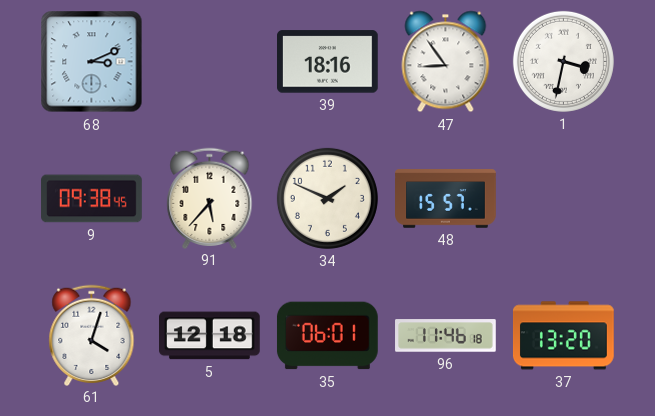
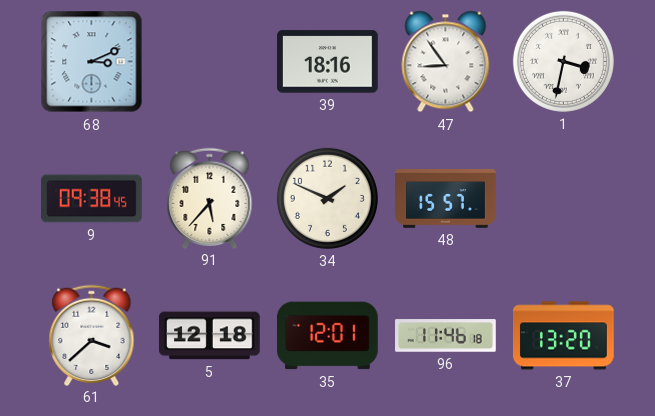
61: 4:03 -> 3:38
35: 06:01 -> 12:01
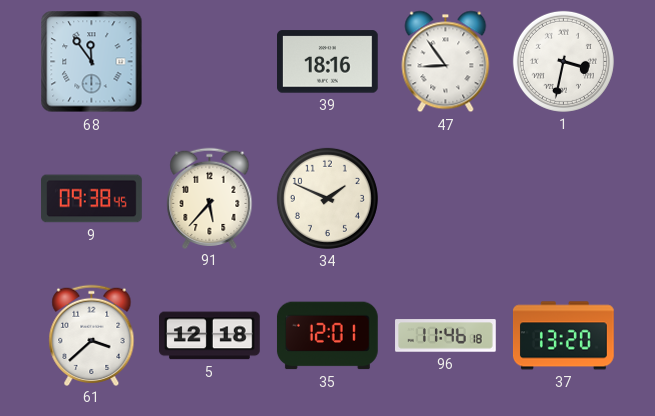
68: 3:11 -> 11:54
48: 15:57 -> none
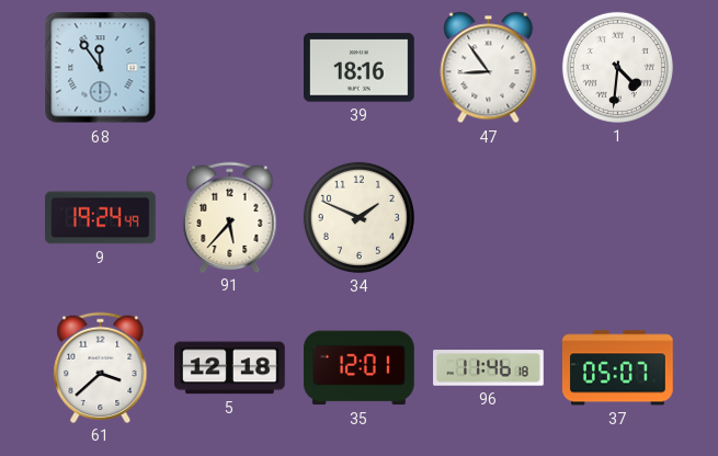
1: 3:32 -> 4:31
9: 09:38 -> 19:24
37: 13:20 -> 05:07
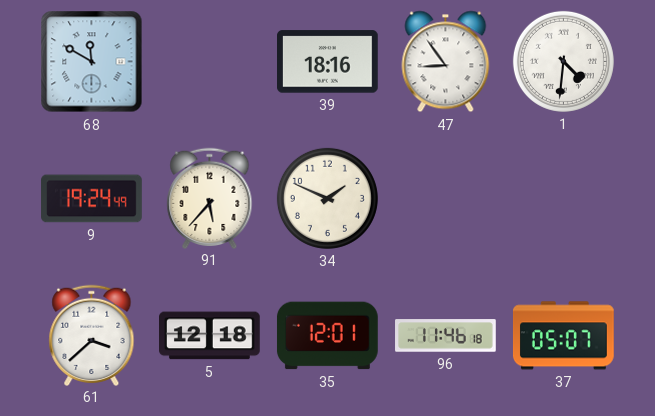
68: 11:54 -> 11:50
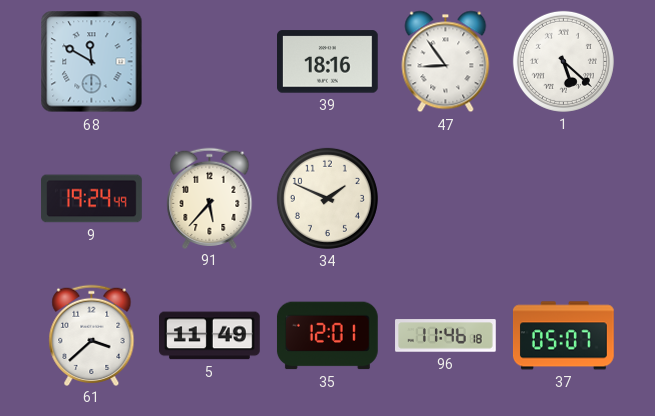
1: 4:31 -> 5:22
5: 12:18 -> 11:49
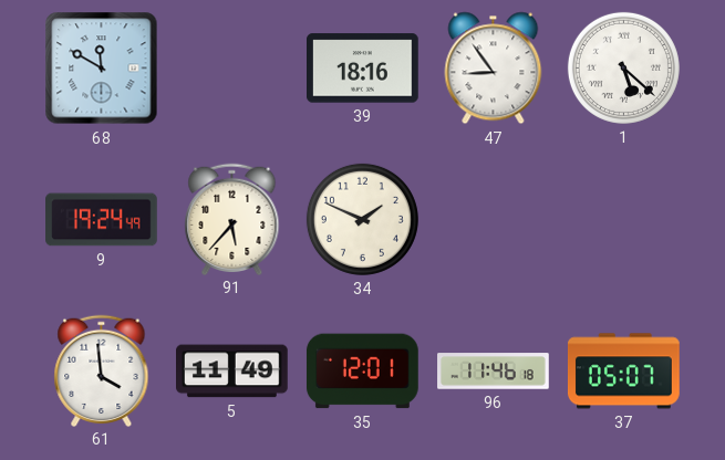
61: 3:38 -> 3:59
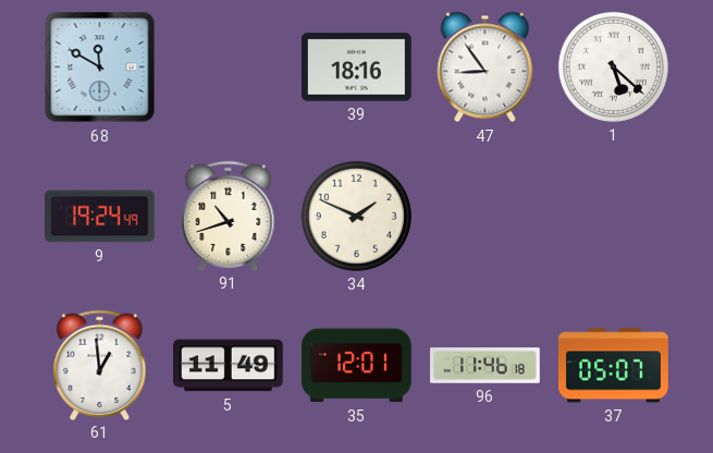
91: 5:37 -> 10:42
61: 3:59 -> 12:59
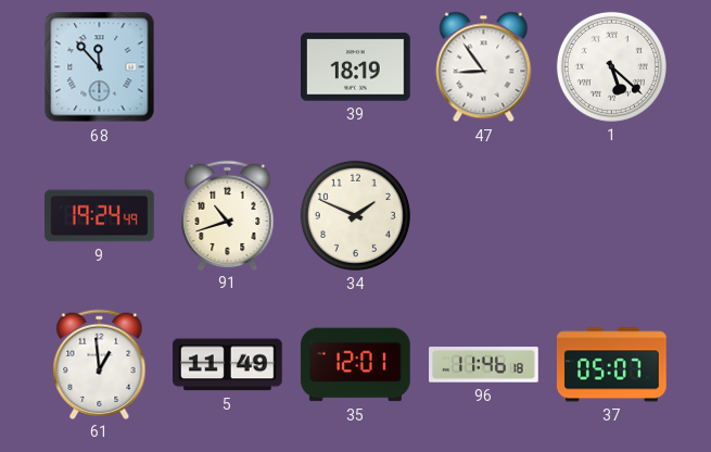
68: 11:50 -> 11:53
39: 18:16 -> 18:19
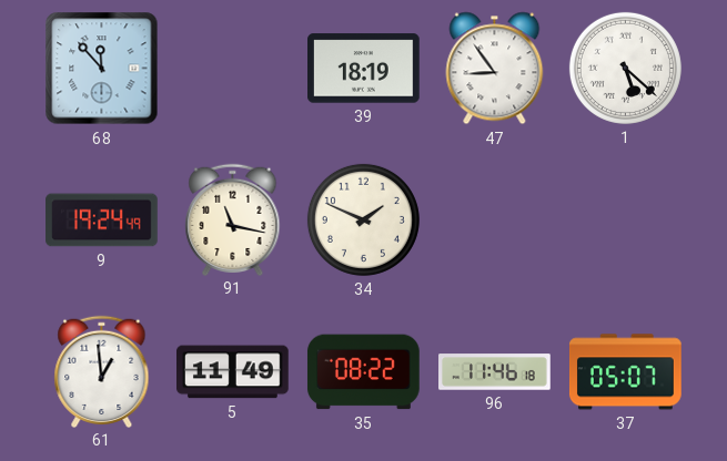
91: 10:42 -> 11:17
35: 12:01 -> 08:22
